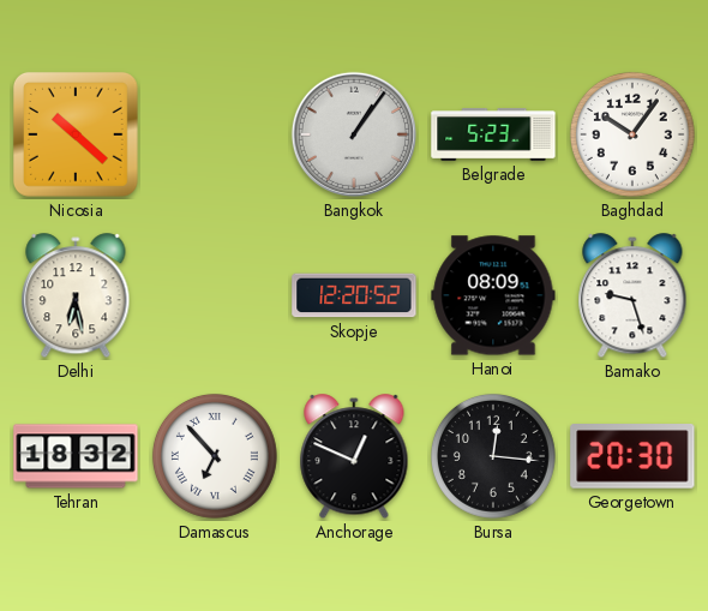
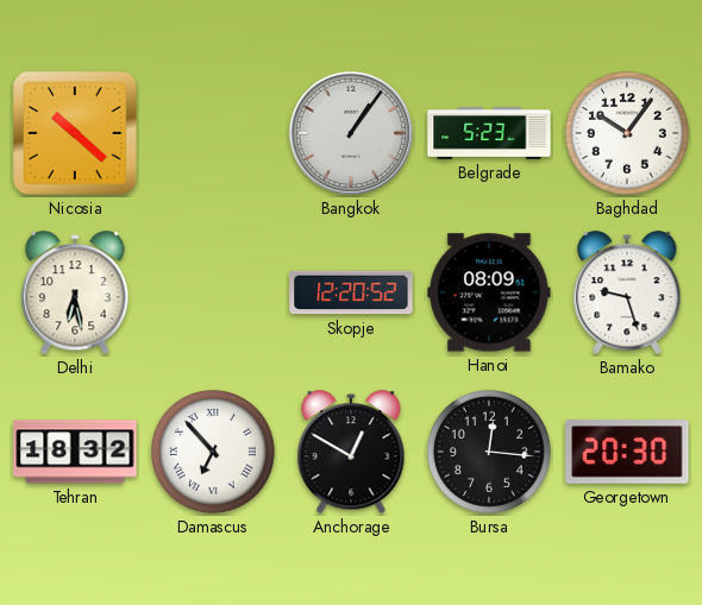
Anchorage: 12:49 -> 12:50
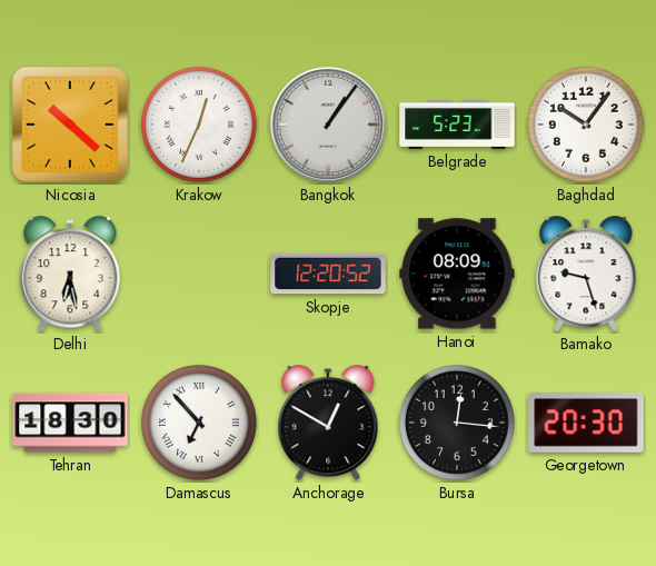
Krakow: none -> 12:34
Tehran: 18:32 -> 18:30
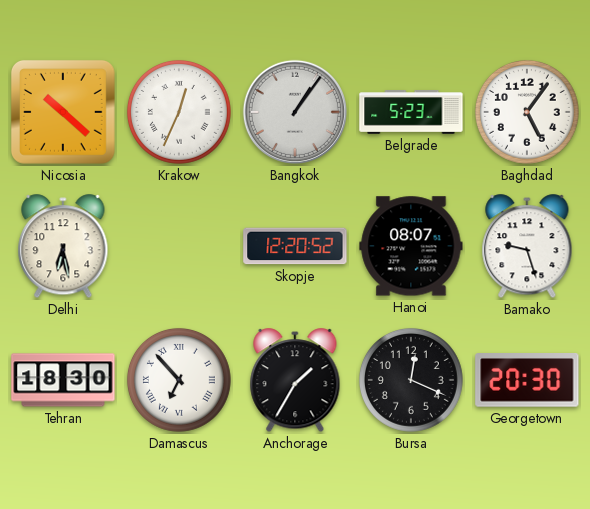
Baghdad: 10:06 -> 5:06
Hanoi: 08:09 -> 08:07
Anchorage: 12:50 -> 1:35
Bursa: 12:16 -> 12:19
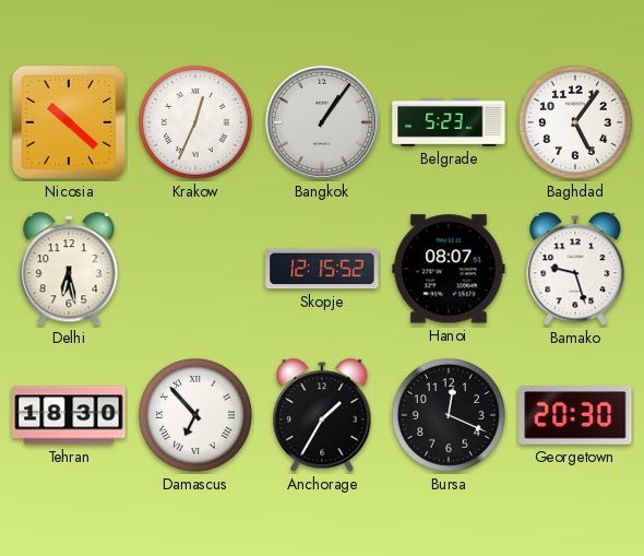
Skopje: 12:20 -> 12:15
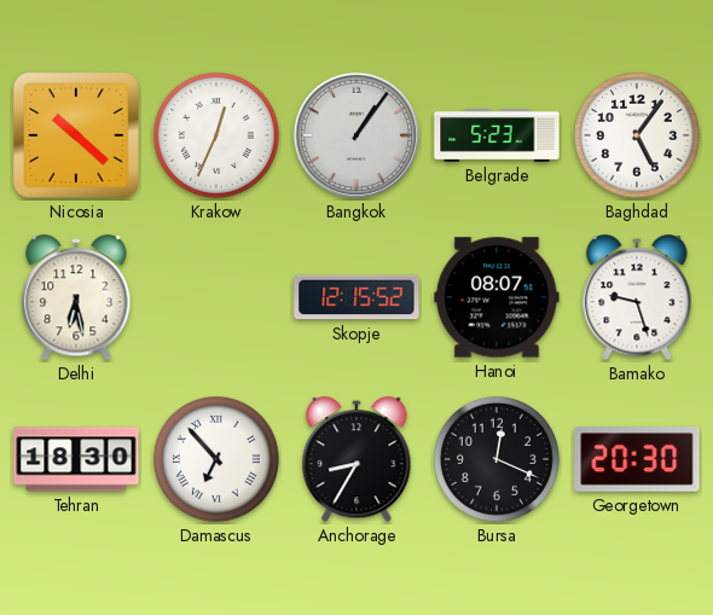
Anchorage: 1:35 -> 8:35
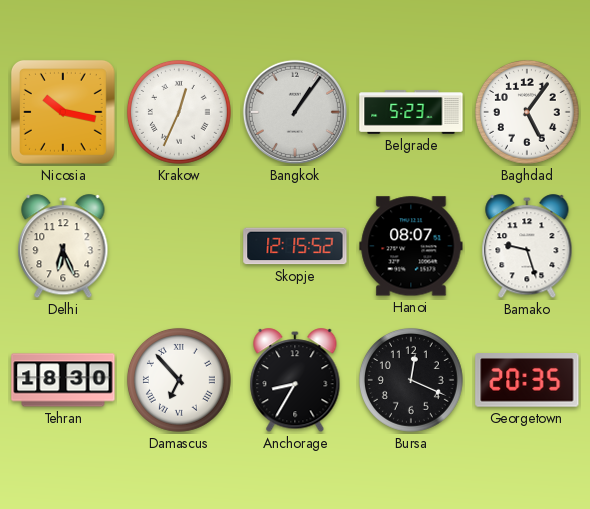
Nicosia: 10:22 -> 10:17
Delhi: 6:28 -> 6:26
Georgetown: 20:30 -> 20:35
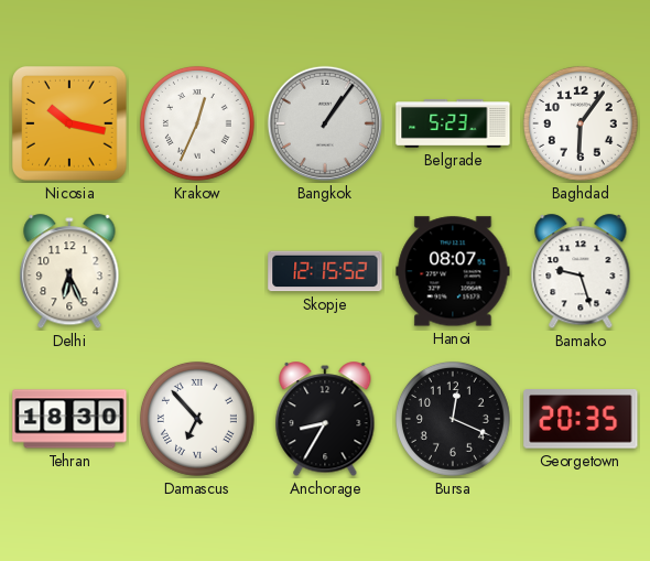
Baghdad: 5:06 -> 6:06
